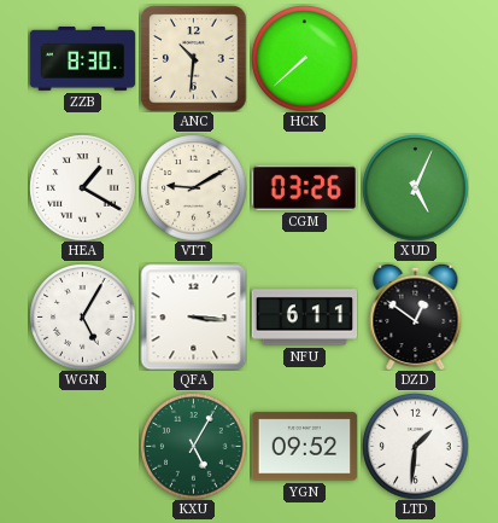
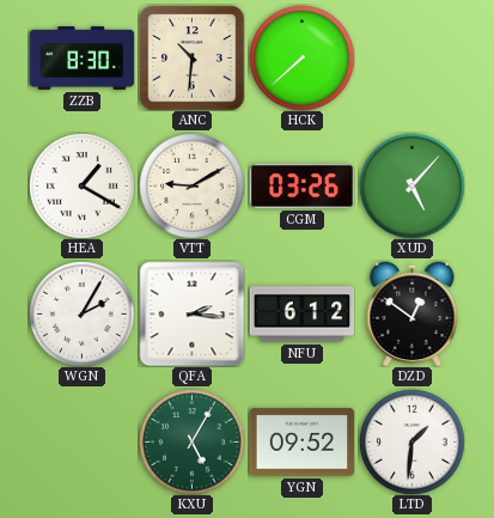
XUD: 5:04 -> 5:07
WGN: 5:05 -> 2:05
QFA: 3:16 -> 2:16
NFU: 6:11 -> 6:12
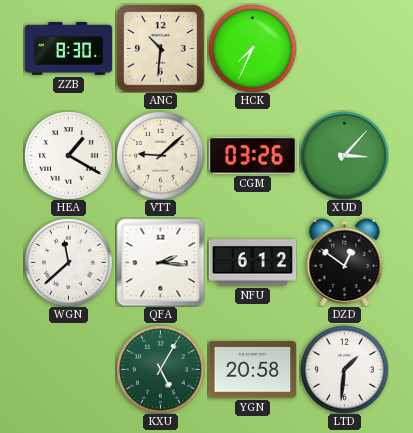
HCK: 7:38 -> 7:34
VTT: 9:10 -> 9:08
XUD: 5:07 -> 3:07
WGN: 2:05 -> 11:38
YGN: 09:52 -> 20:58
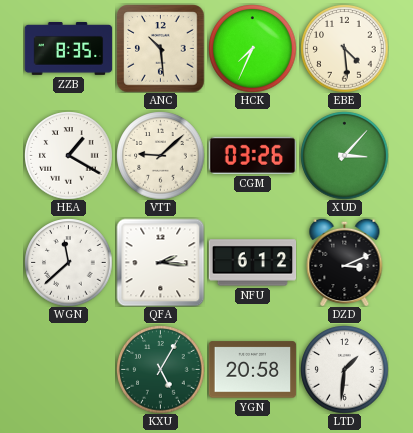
ZZB: 8:30 -> 8:35
ANC: 10:31 -> 10:29
EBE: none -> 4:29
DZD: 12:51 -> 3:11
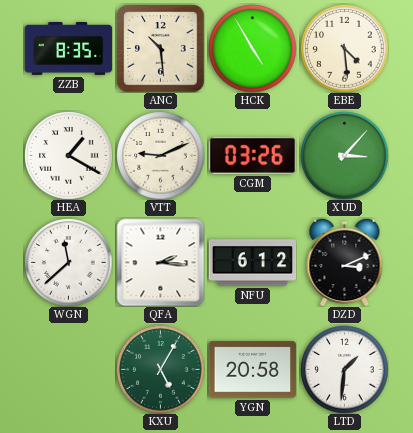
HCK: 7:34 -> 4:55
VTT: 9:08 -> 9:11
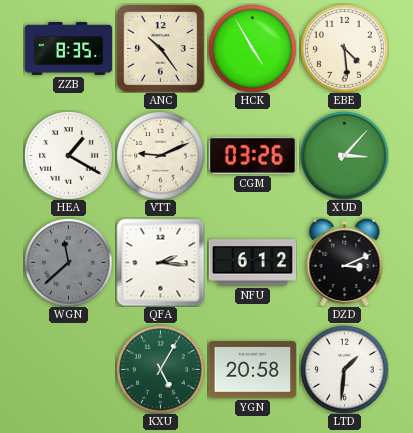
ANC: 10:29 -> 10:24
WGN dial: white -> grey
